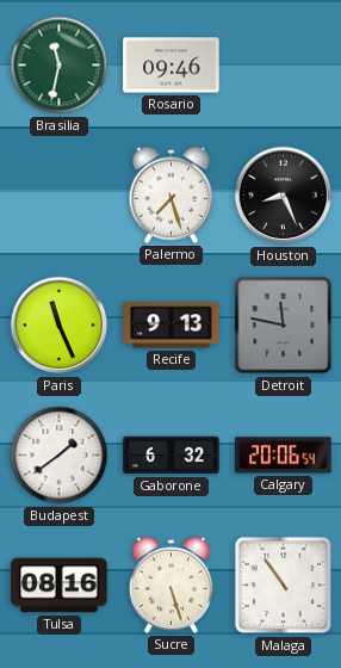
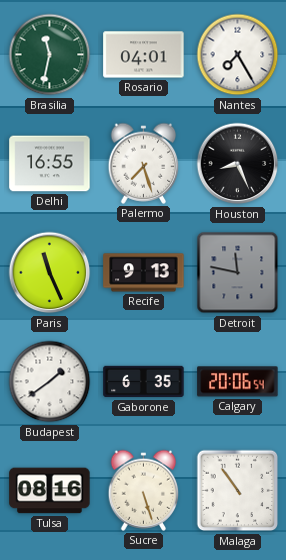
Rosario: 09:46 -> 04:01
Nantes: none -> 7:25
Delhi: none -> 16:55
Gaborone: 6:32 -> 6:35
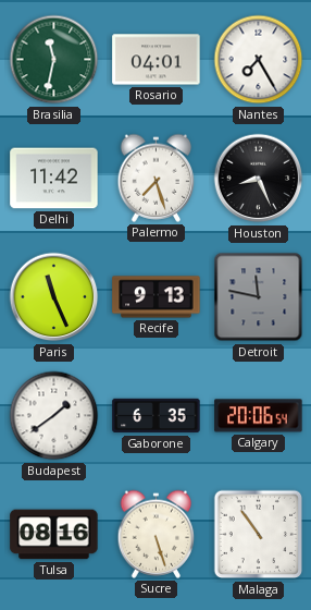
Delhi: 16:55 -> 11:42
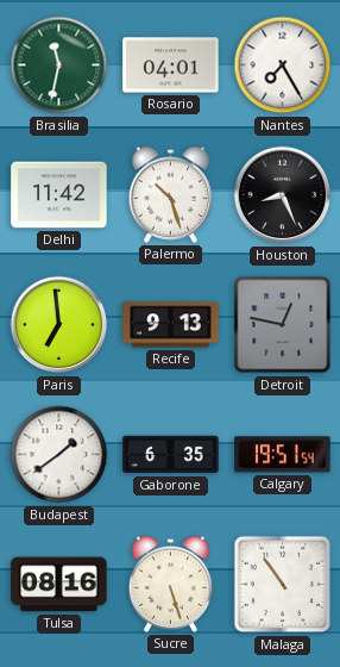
Palermo: 7:27 -> 10:27
Paris: 11:26 -> 6:59
Detroit: 11:47 -> 12:47
Calgary: 20:06 -> 19:51
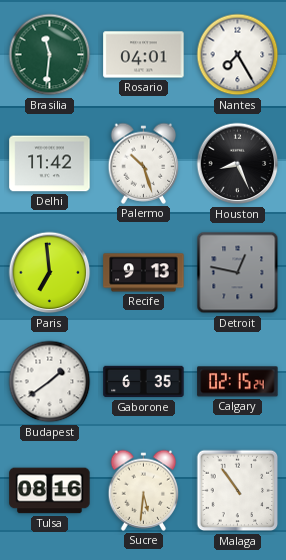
Brasilia: 11:32 -> 11:31
Calgary: 19:51 -> 02:15
Sucre: 5:27 -> 5:31
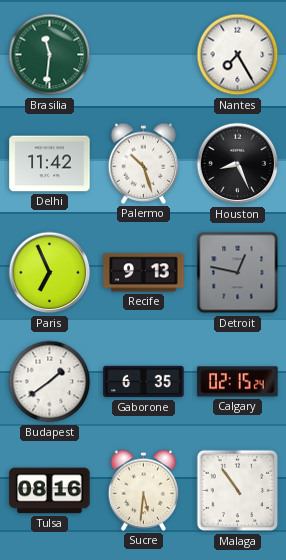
Rosario: 04:01 -> none
Paris: 6:59 -> 6:56
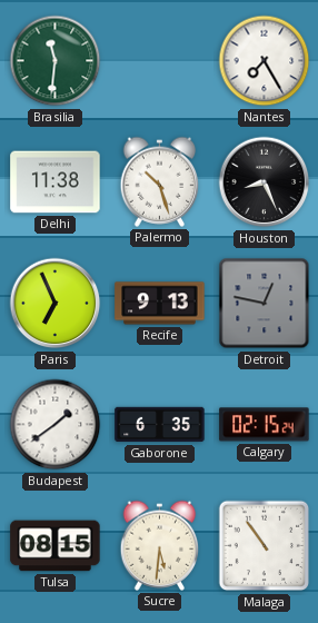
Delhi: 11:42 -> 11:38
Tulsa: 08:16 -> 08:15
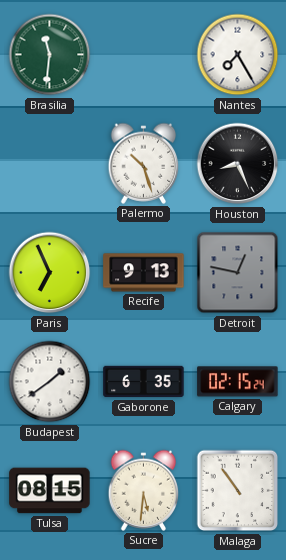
Delhi: 11:38 -> none
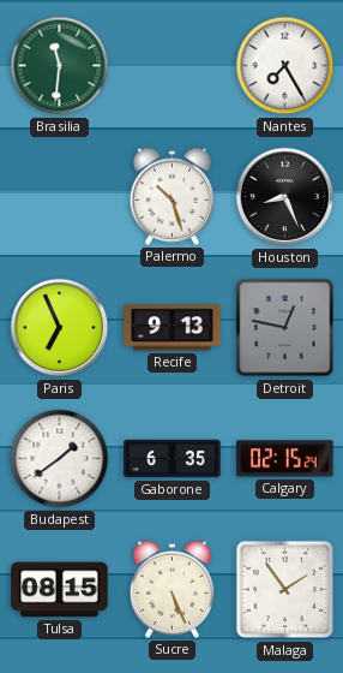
Sucre: 5:31 -> 5:26
Malaga: 10:54 -> 1:54
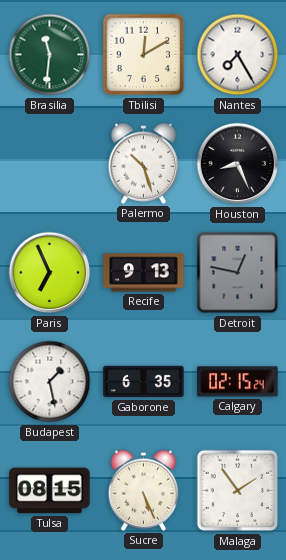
Tbilisi: none -> 12:10
Budapest: 1:39 -> 1:28
